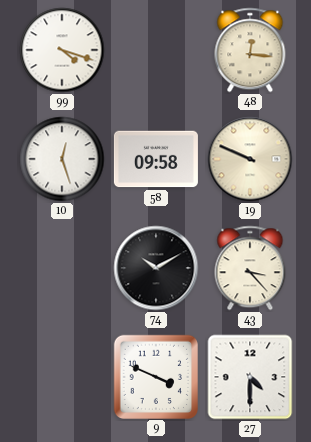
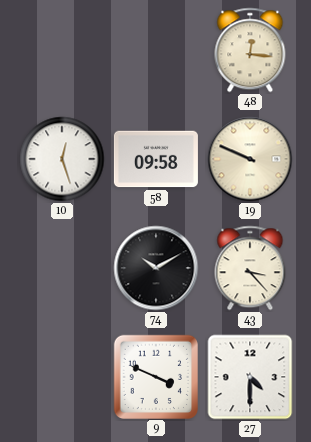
99: 4:18 -> none
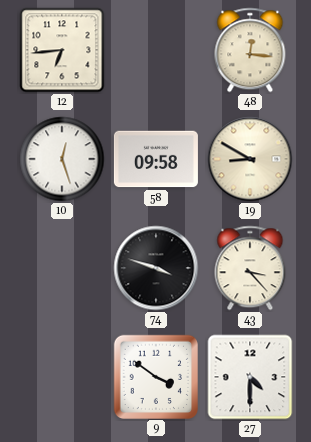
12: none -> 6:44
19: 9:49 -> 8:50
74: 10:10 -> 3:48
9: 3:49 -> 3:51
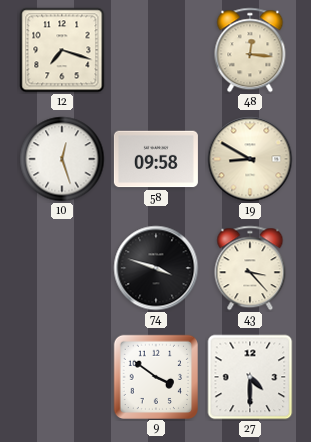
12: 6:44 -> 7:18
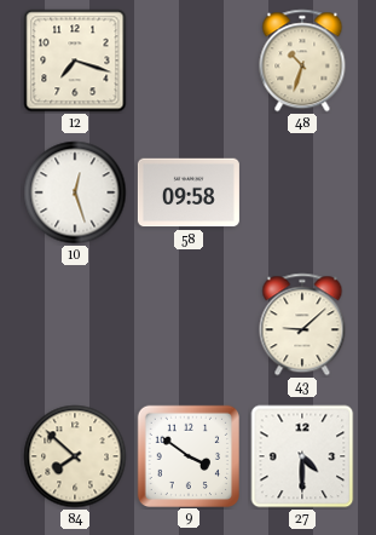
48: 12:16 -> 10:33
19: 8:50 -> none
74: 3:48 -> none
43: 3:23 -> 9:08
84: none -> 7:52
